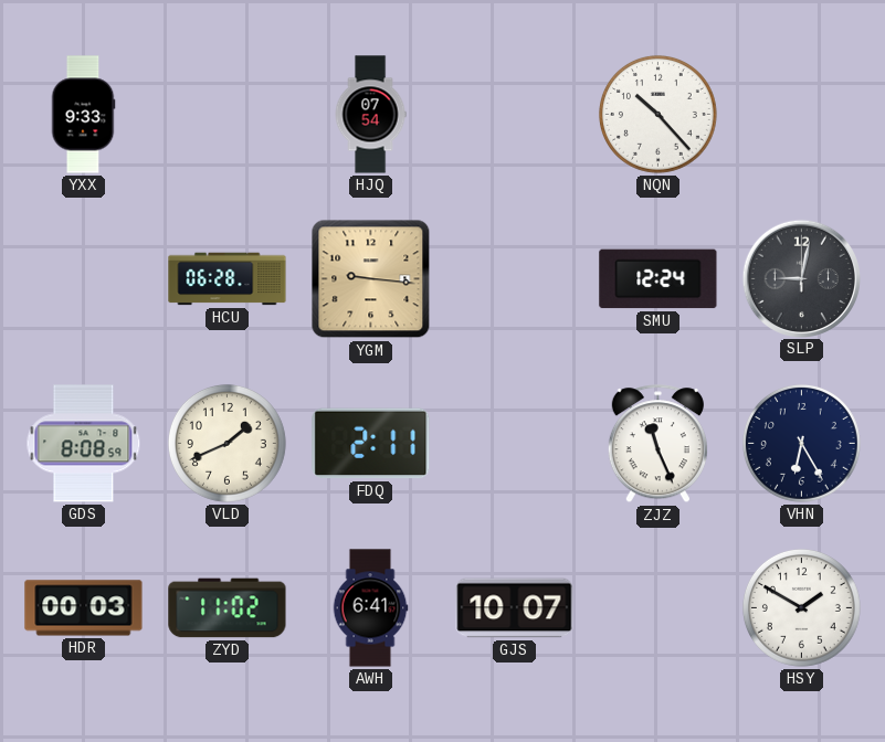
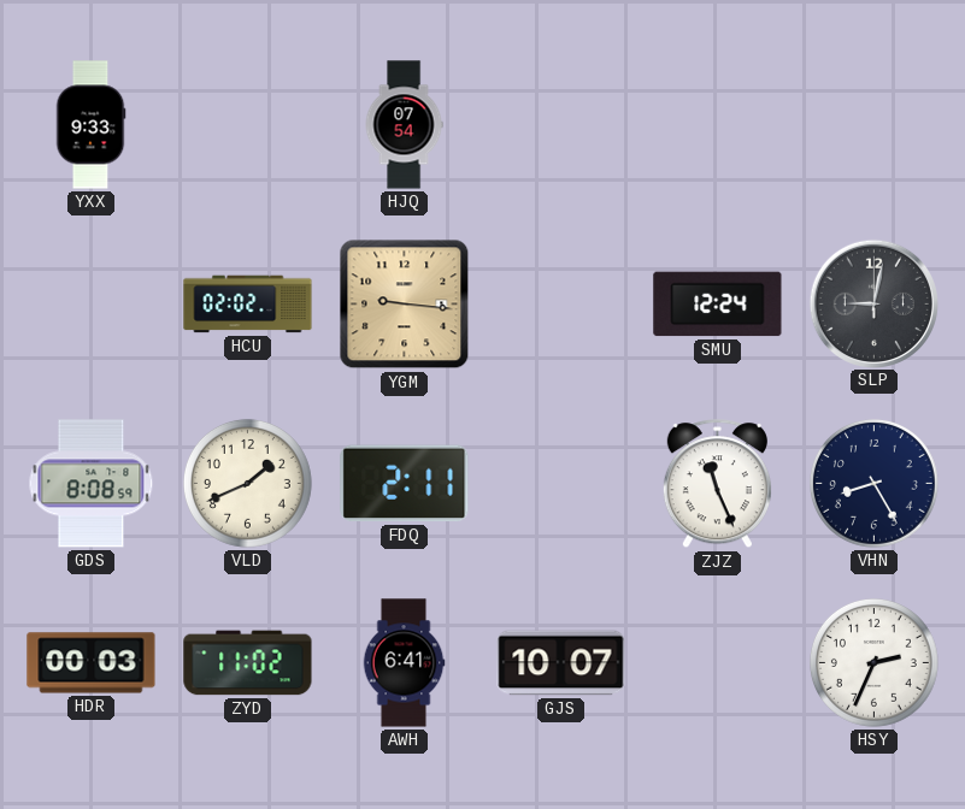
NQN: 10:23 -> none
HCU: 06:28 -> 02:02
VHN: 6:25 -> 8:25
HSY: 1:50 -> 2:34
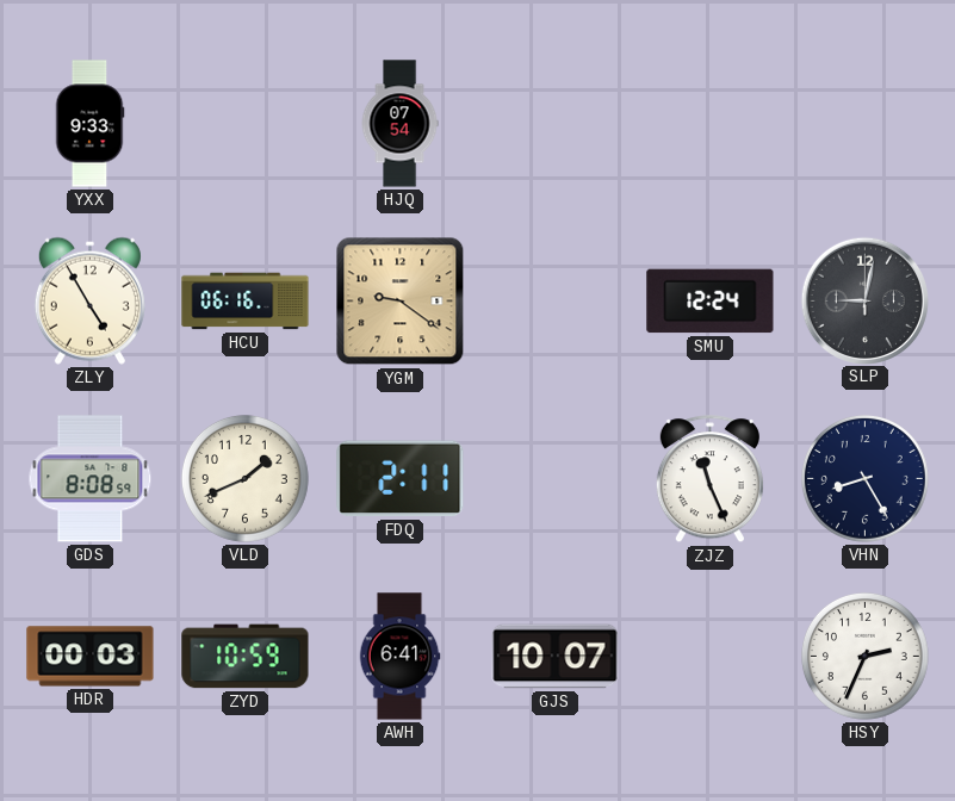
ZLY: none -> 4:55
HCU: 02:02 -> 06:16
YGM: 9:16 -> 9:21
ZYD: 11:02 -> 10:59
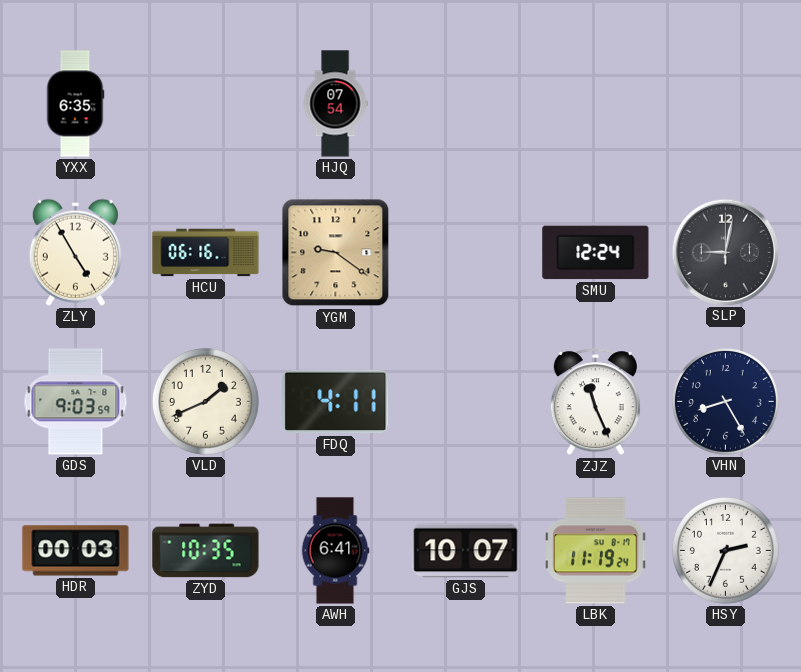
YXX: 9:33 -> 6:35
GDS: 8:08 -> 9:03
FDQ: 2:11 -> 4:11
ZYD: 10:59 -> 10:35
LBK: none -> 11:19
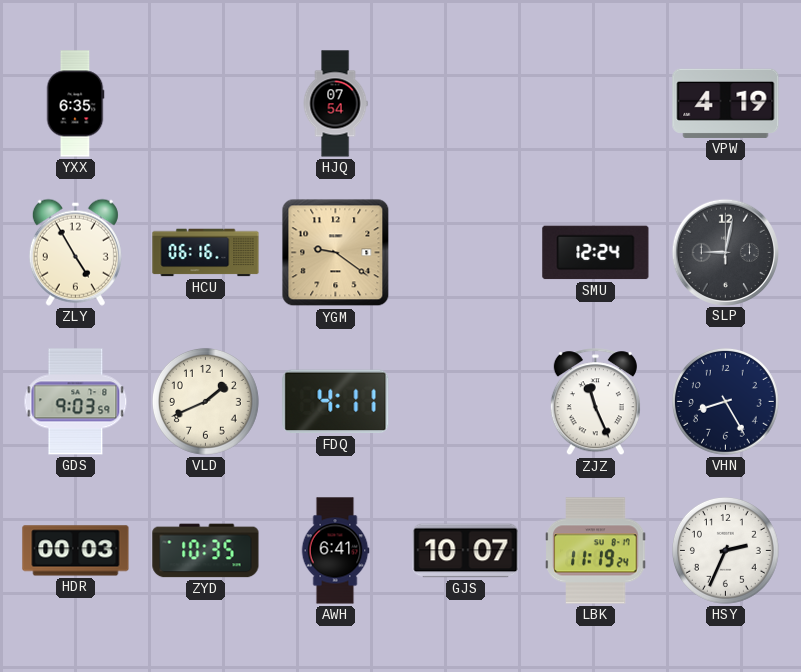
VPW: none -> 4:19
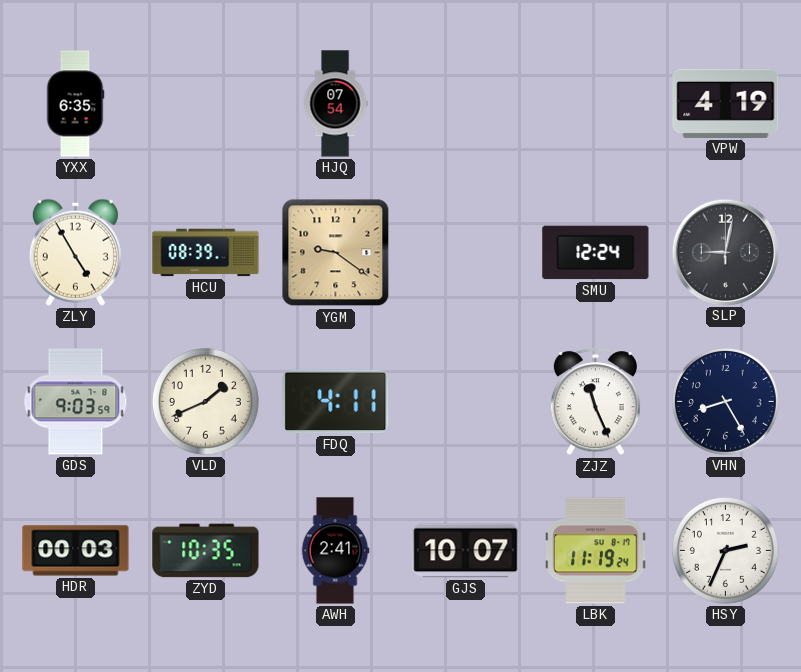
HCU: 06:16 -> 08:39
AWH: 6:41 -> 2:41
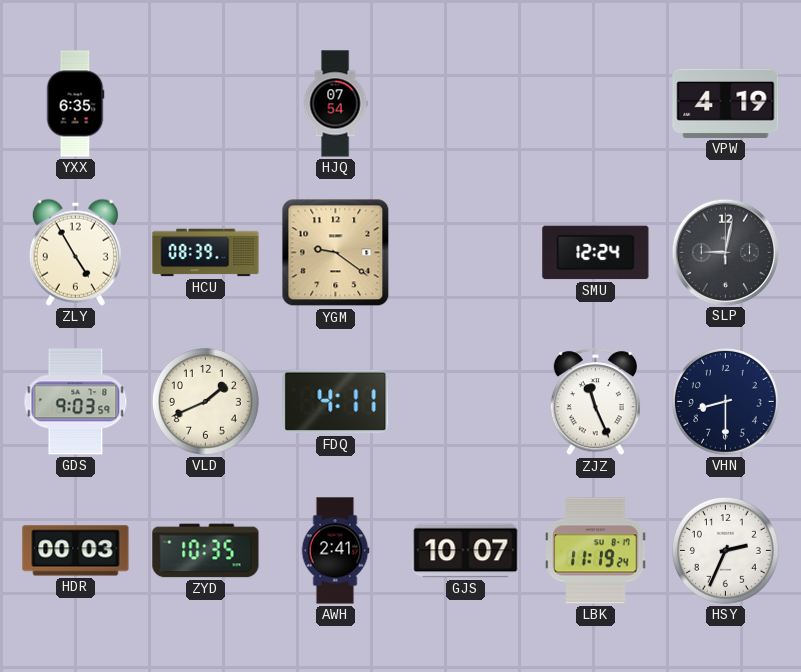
VHN: 8:25 -> 8:30
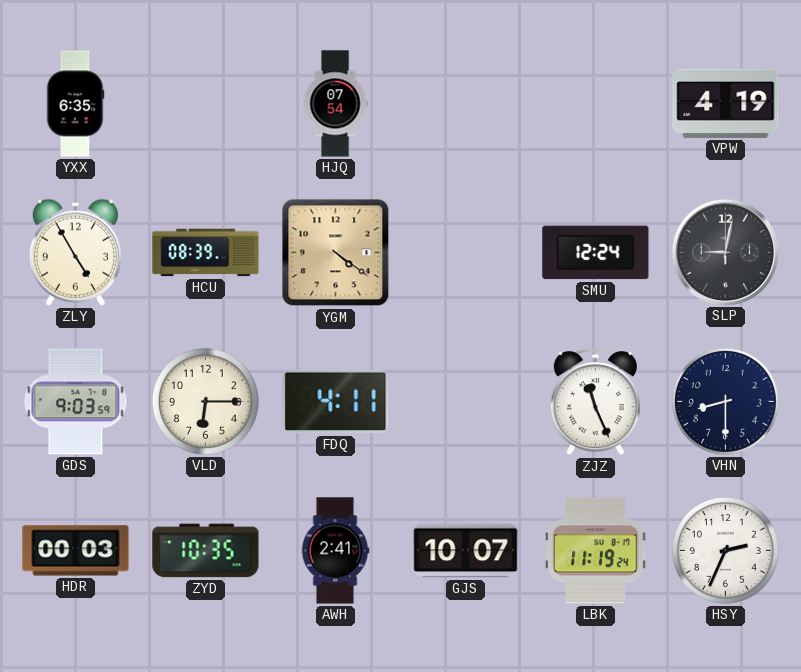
YGM: 9:21 -> 4:21
VLD: 1:41 -> 6:15
